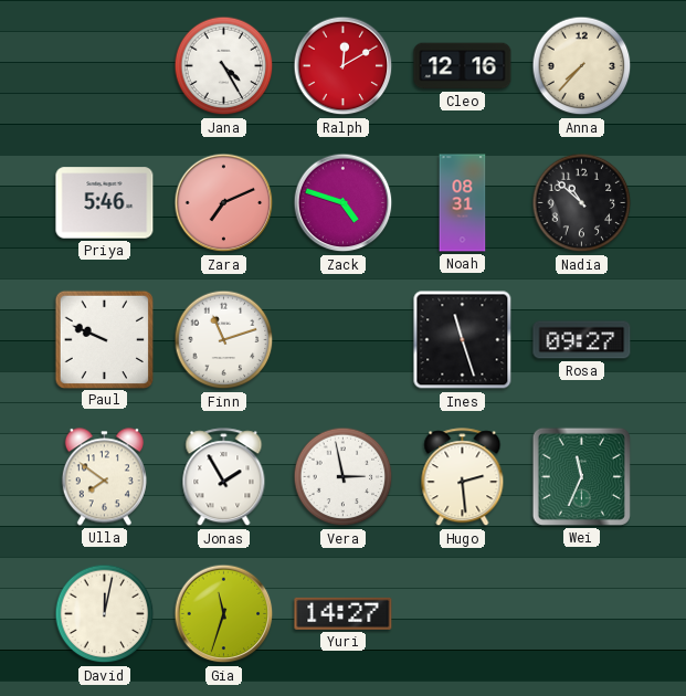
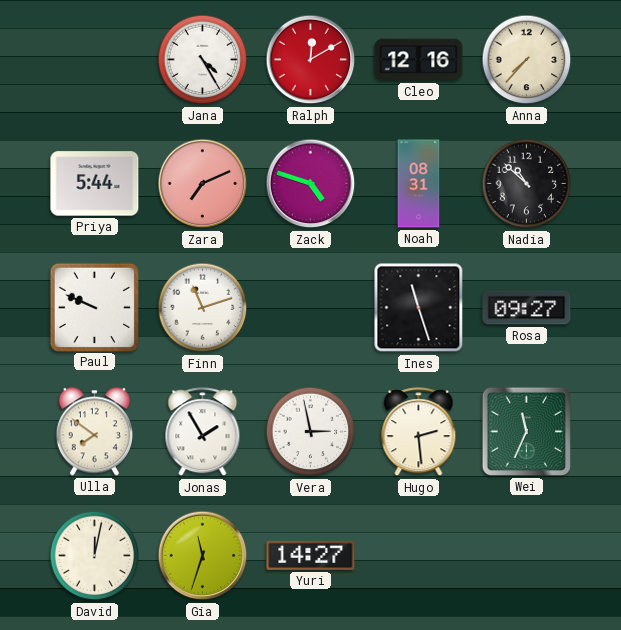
Priya: 5:46 -> 5:44
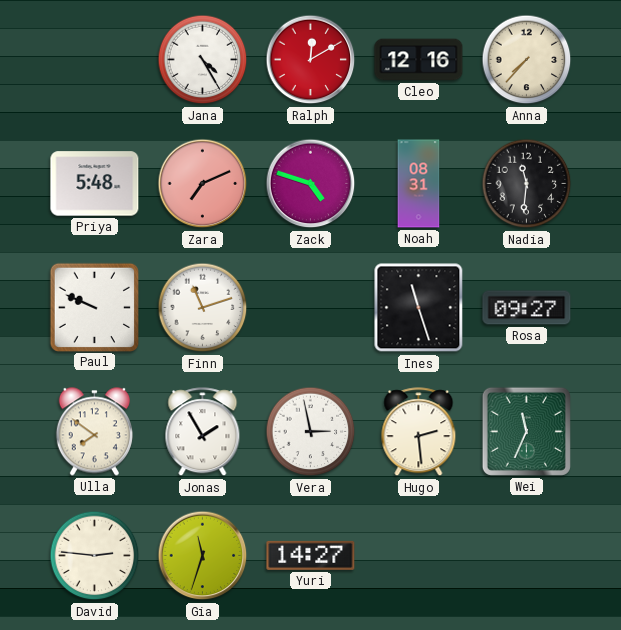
Priya: 5:44 -> 5:48
Nadia: 10:52 -> 11:31
David: 12:02 -> 2:46
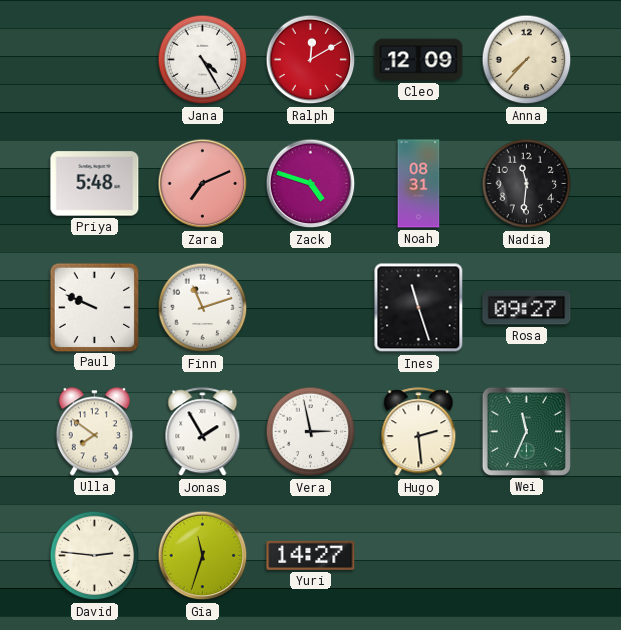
Cleo: 12:16 -> 12:09
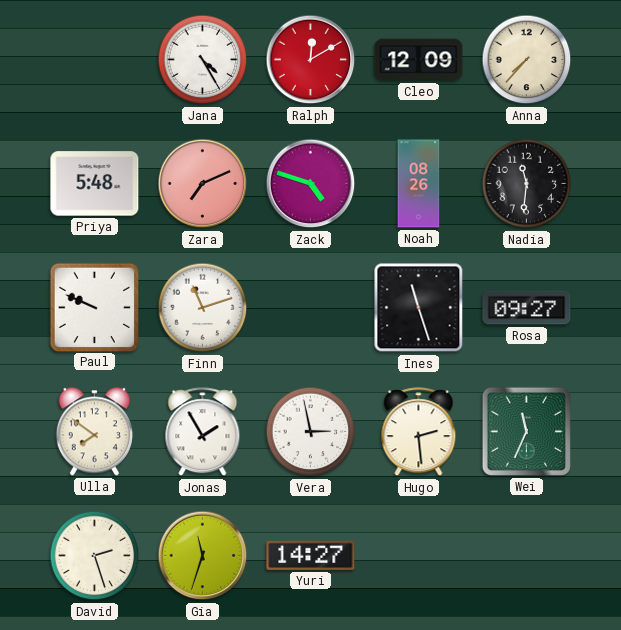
Noah: 08:31 -> 08:26
David: 2:46 -> 2:27
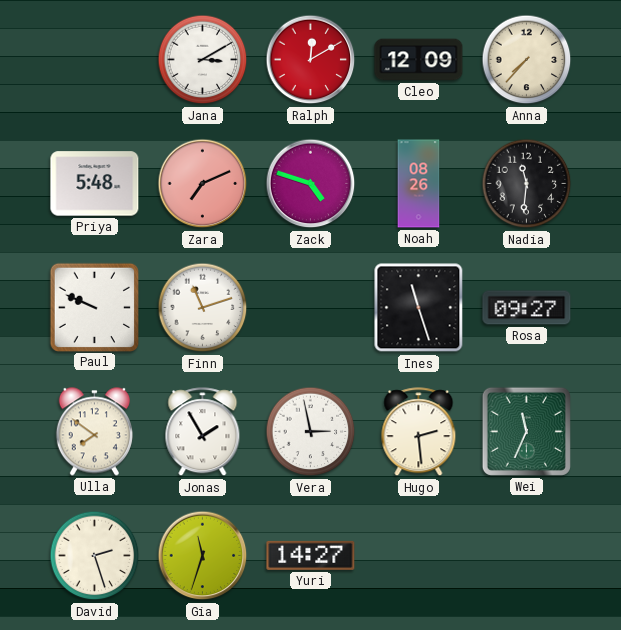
Jana: 4:25 -> 3:10
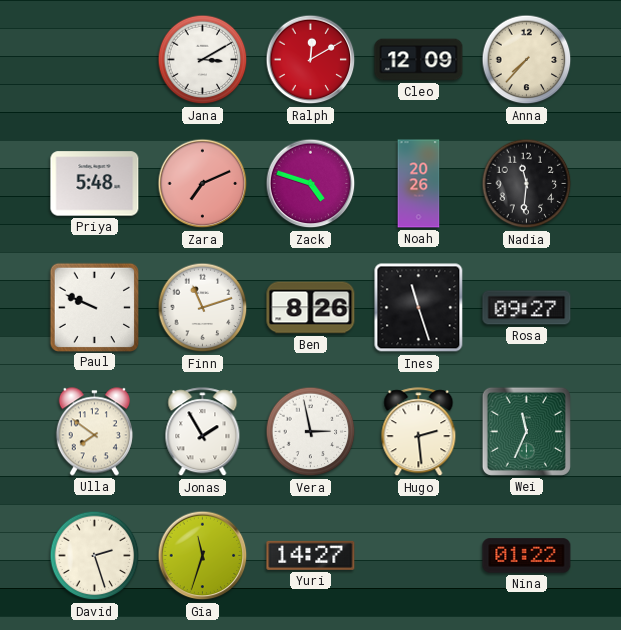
Noah: 08:26 -> 20:26
Ben: none -> 8:26
Nina: none -> 01:22
